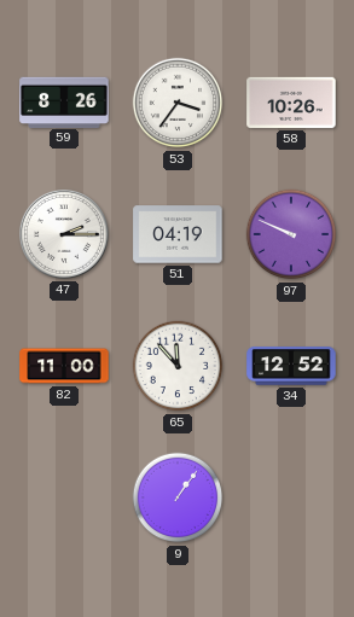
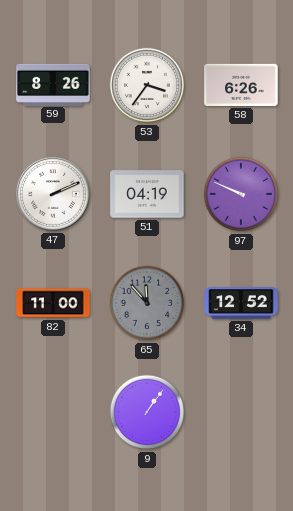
58: 10:26 -> 6:26
47: 2:15 -> 2:11
65 dial: white -> grey
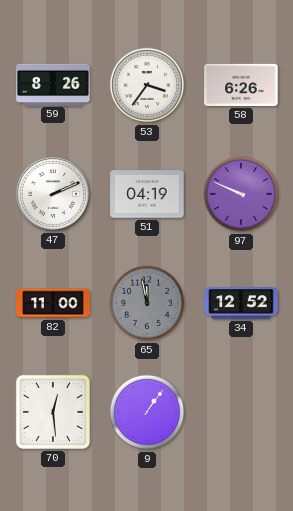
65: 11:53 -> 11:58
70: none -> 12:29
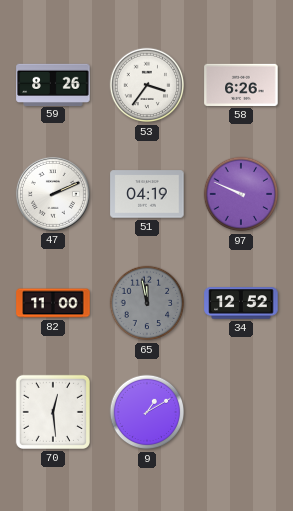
9: 1:06 -> 1:10
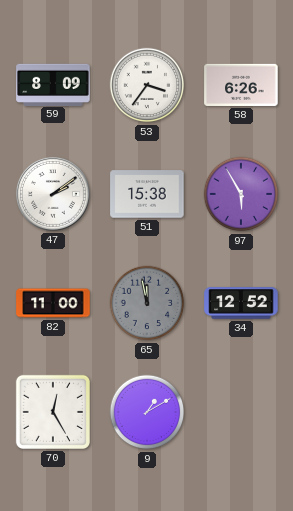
59: 8:26 -> 8:09
47: 2:11 -> 2:09
51: 04:19 -> 15:38
97: 9:49 -> 5:55
70: 12:29 -> 12:25
